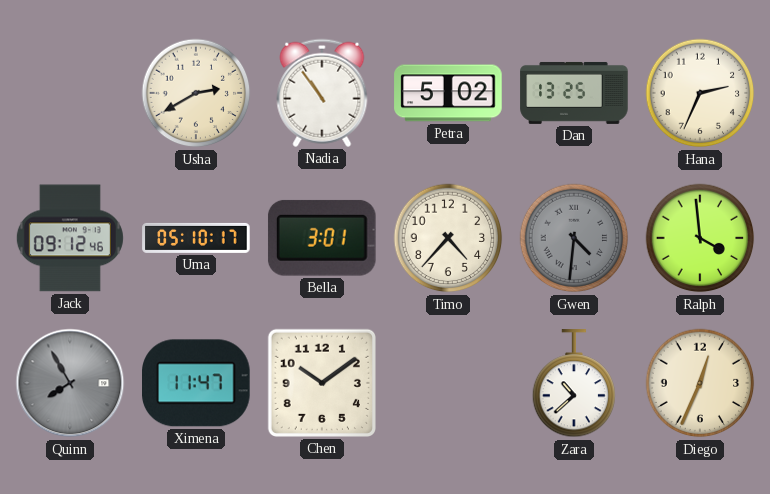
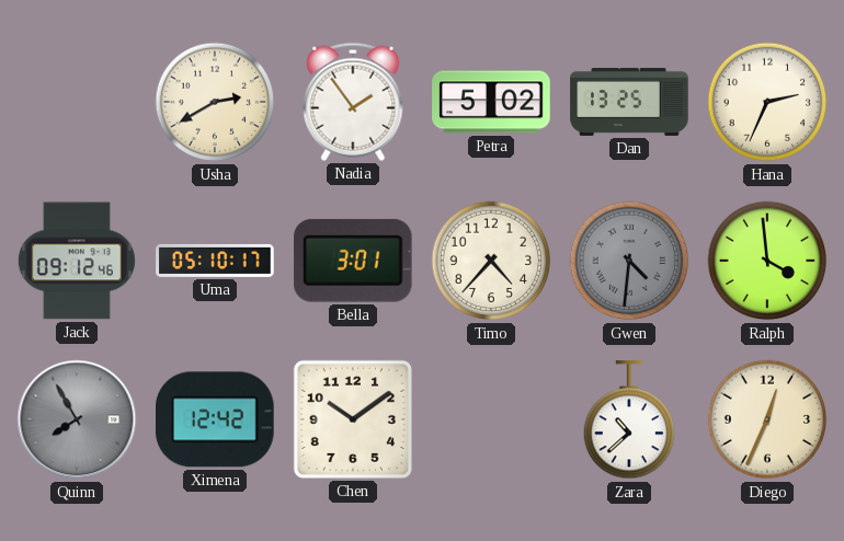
Nadia: 10:54 -> 1:54
Ximena: 11:47 -> 12:42
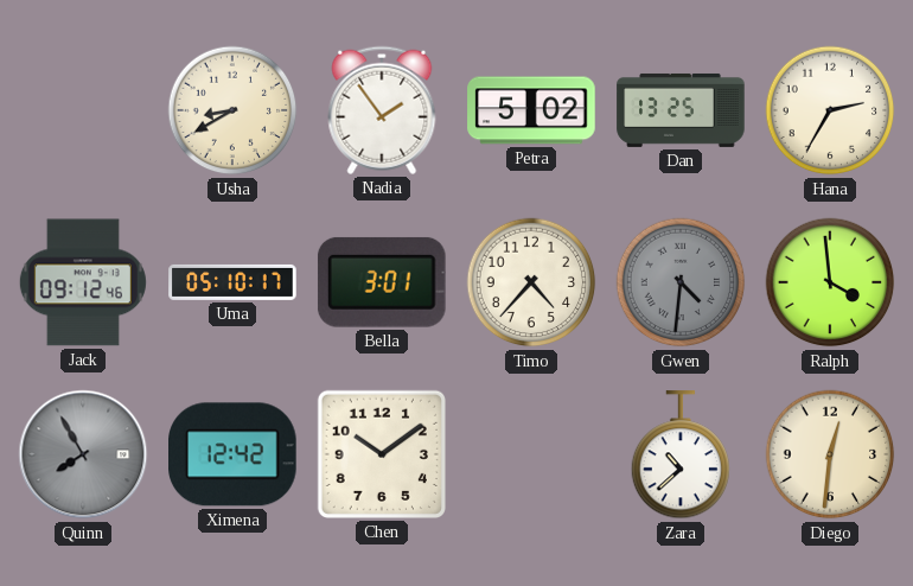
Usha: 2:40 -> 8:40
Hana: 2:34 -> 2:35
Diego: 12:34 -> 12:31
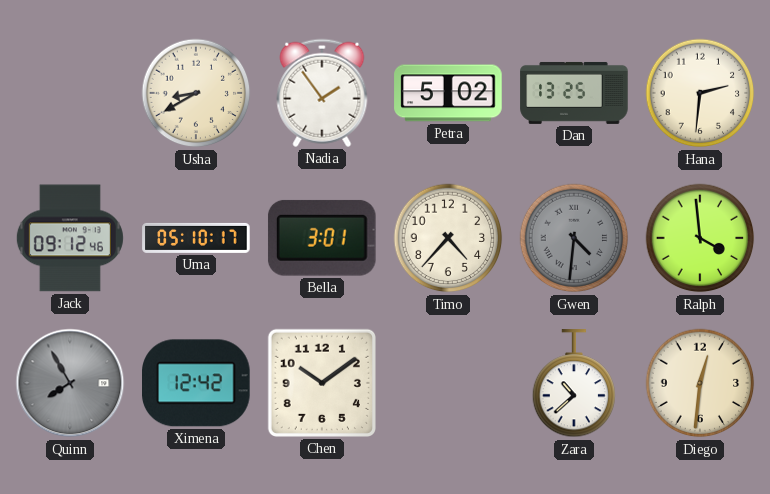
Hana: 2:35 -> 2:31
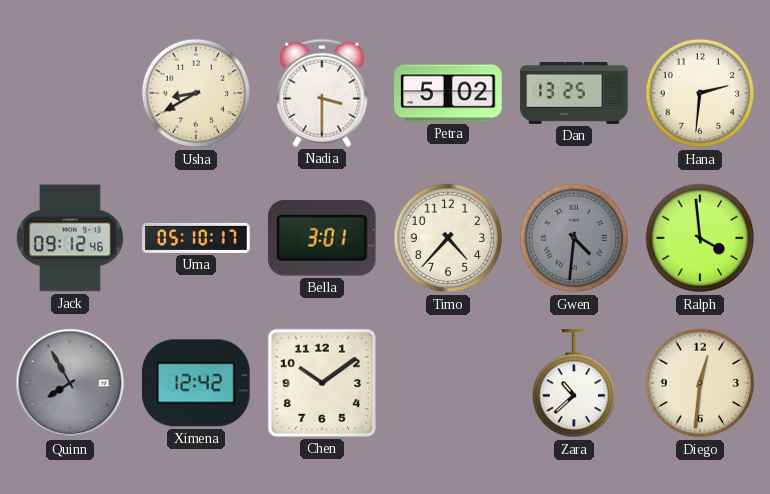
Nadia: 1:54 -> 3:30
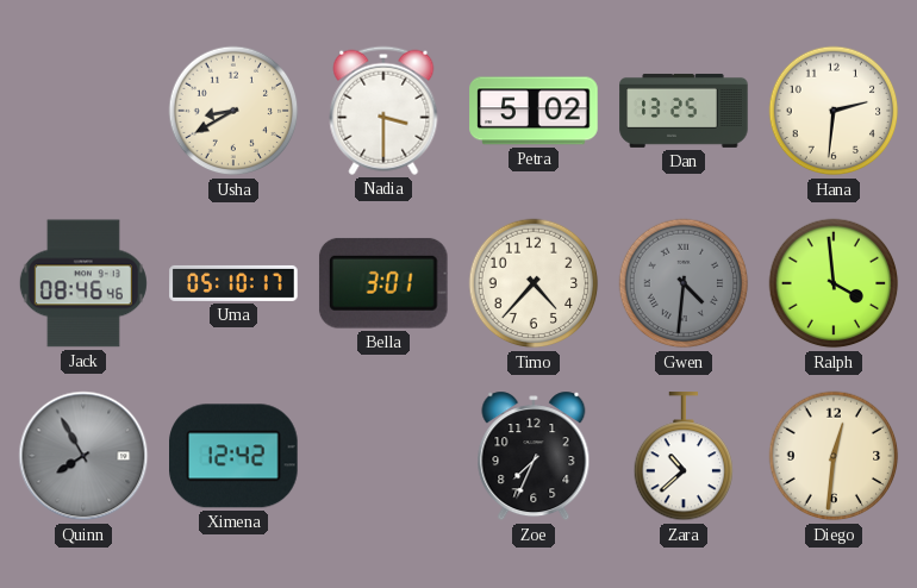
Jack: 09:12 -> 08:46
Chen: 10:09 -> none
Zoe: none -> 7:34
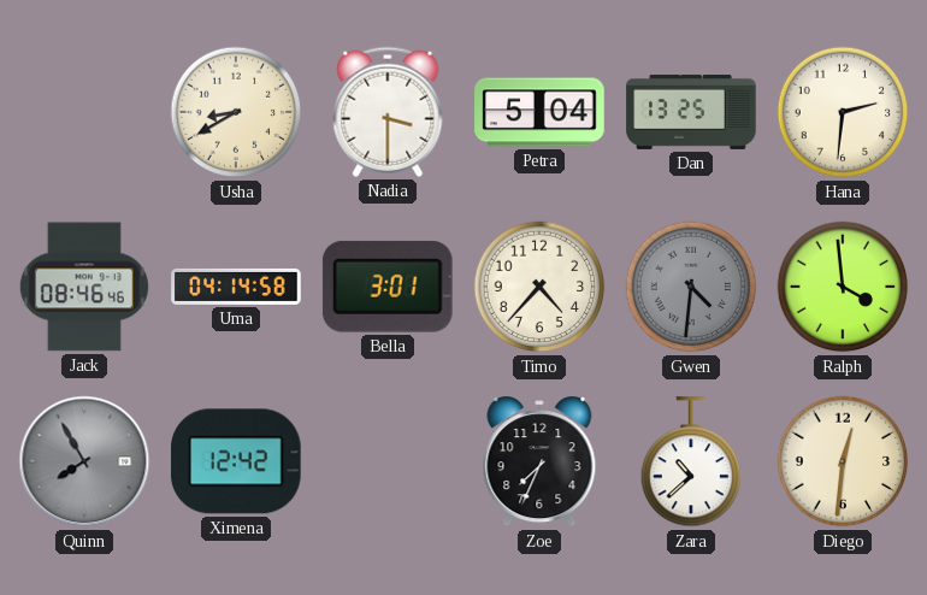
Petra: 5:02 -> 5:04
Uma: 05:10 -> 04:14
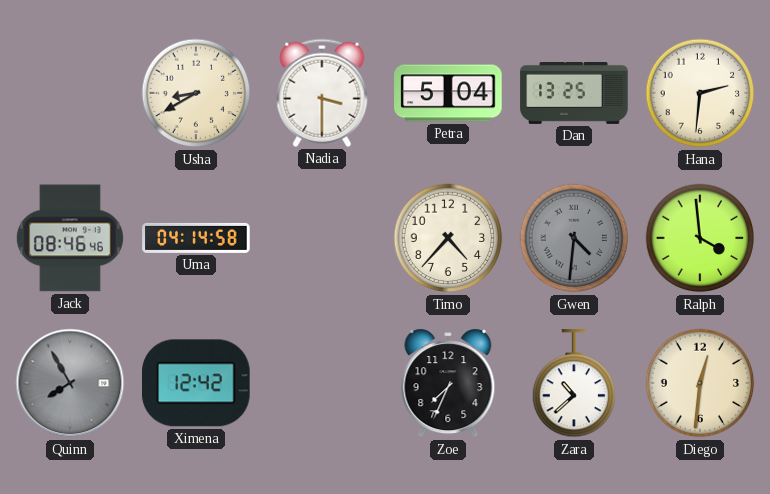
Bella: 3:01 -> none
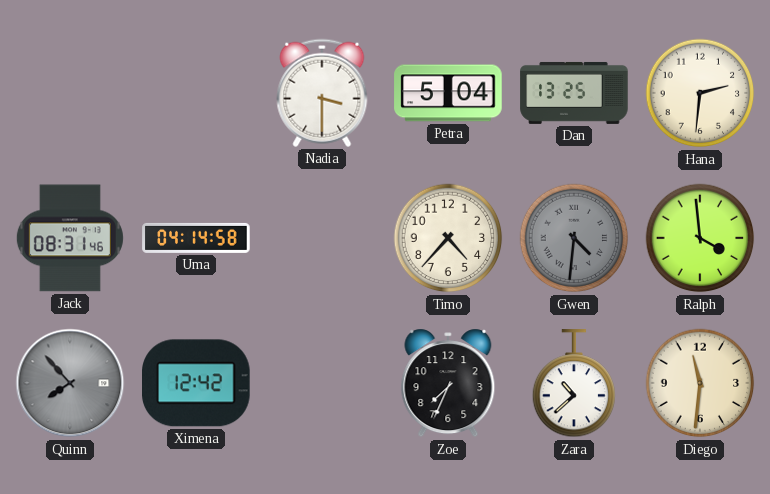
Usha: 8:40 -> none
Jack: 08:46 -> 08:31
Quinn: 7:55 -> 7:53
Diego: 12:31 -> 11:31
